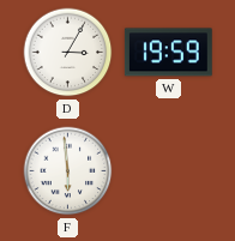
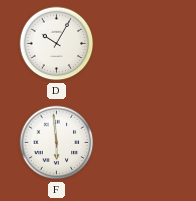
D: 3:05 -> 10:05
W: 19:59 -> none
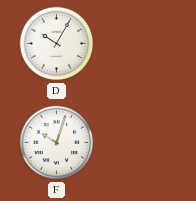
F: 5:59 -> 10:03
